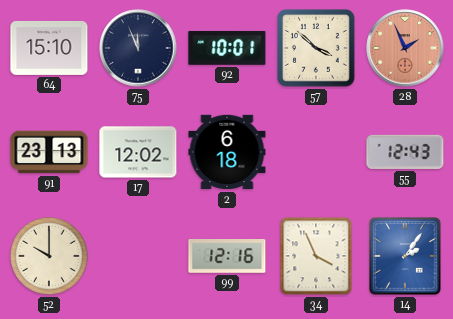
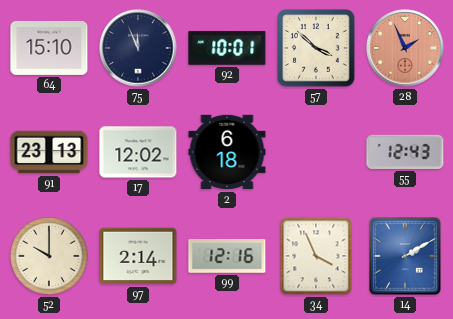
97: none -> 2:14
14: 2:06 -> 2:10
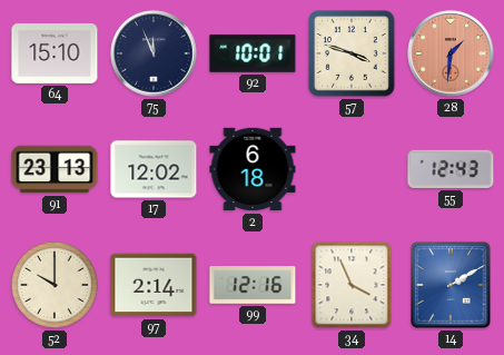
57: 3:52 -> 3:48
28: 1:56 -> 1:31
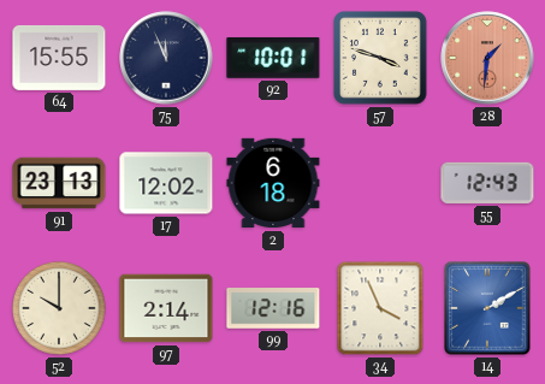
64: 15:10 -> 15:55
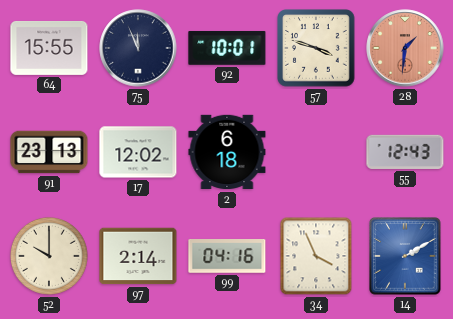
99: 12:16 -> 04:16
